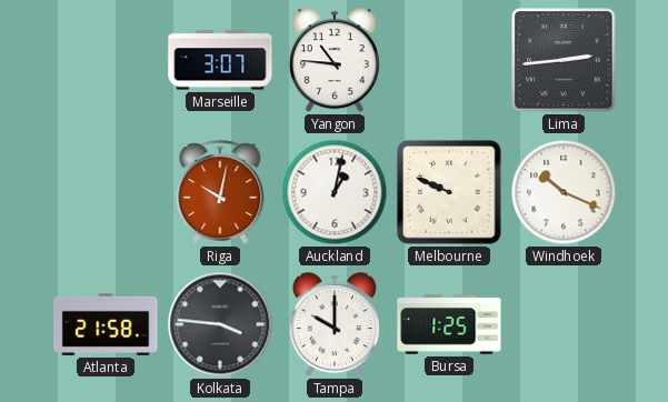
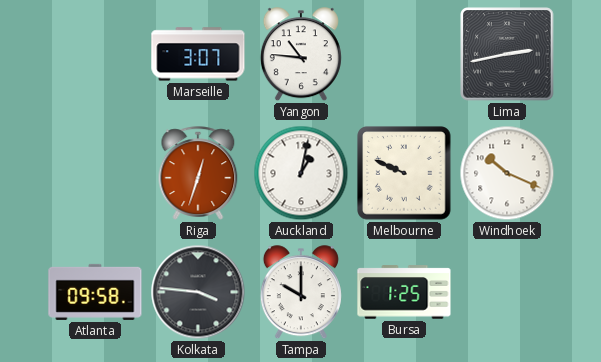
Lima: 2:44 -> 2:43
Riga: 10:02 -> 12:33
Atlanta: 21:58 -> 09:58
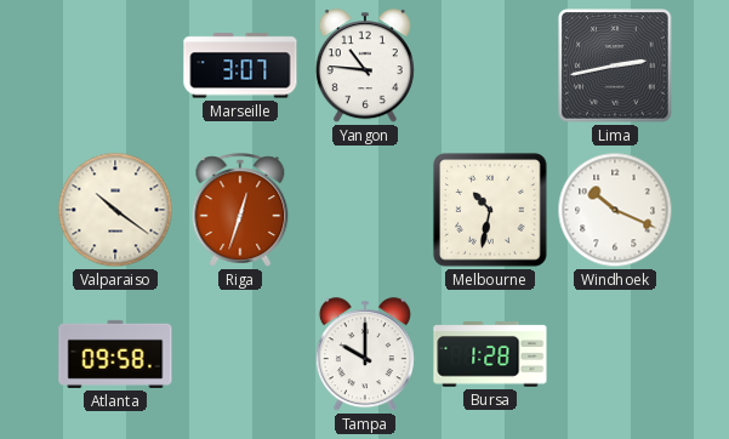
Valparaiso: none -> 10:21
Auckland: 1:02 -> none
Melbourne: 9:49 -> 10:32
Kolkata: 3:46 -> none
Bursa: 1:25 -> 1:28
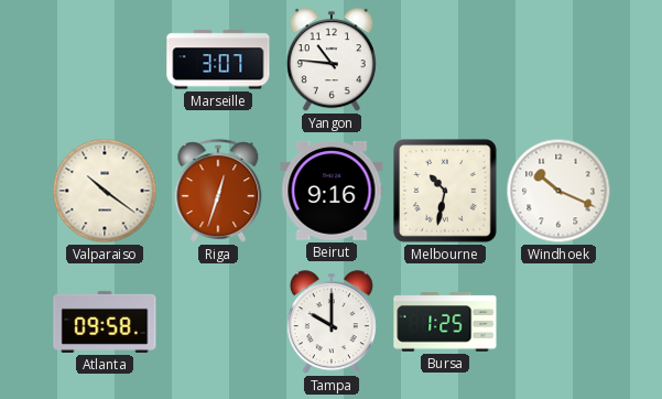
Lima: 2:43 -> none
Beirut: none -> 9:16
Bursa: 1:28 -> 1:25
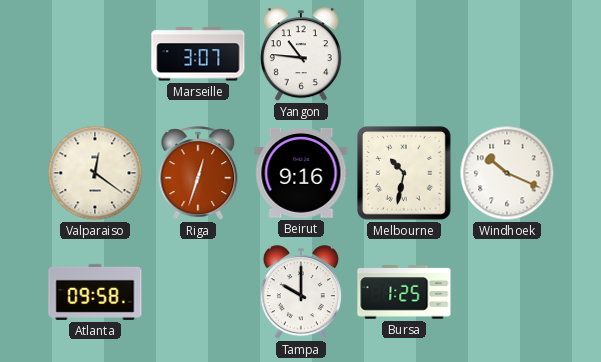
Valparaiso: 10:21 -> 12:21
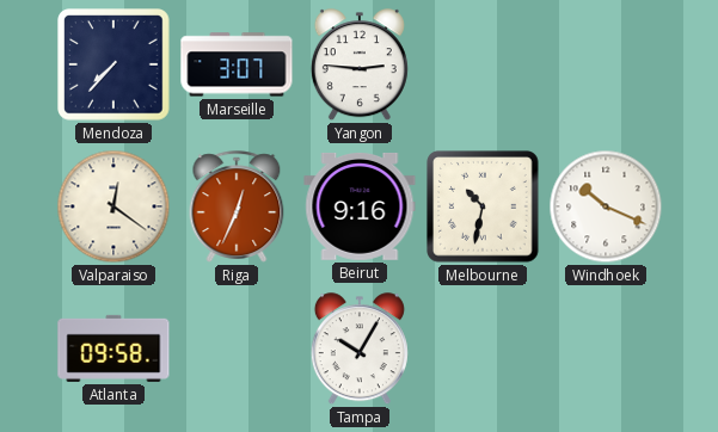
Mendoza: none -> 7:37
Yangon: 10:46 -> 2:46
Riga: 12:33 -> 12:34
Tampa: 10:00 -> 10:05
Bursa: 1:25 -> none
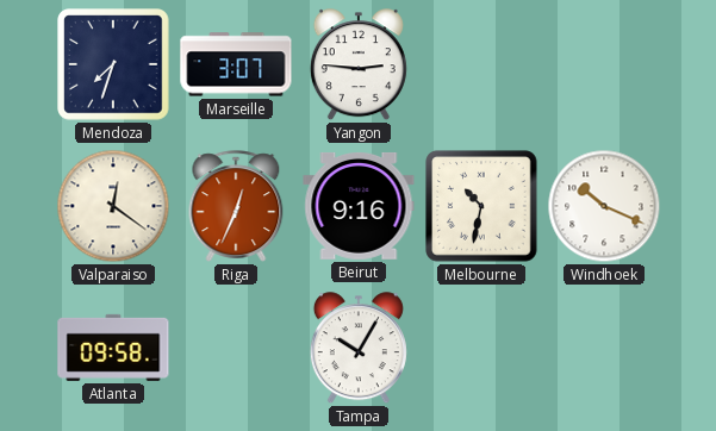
Mendoza: 7:37 -> 7:33
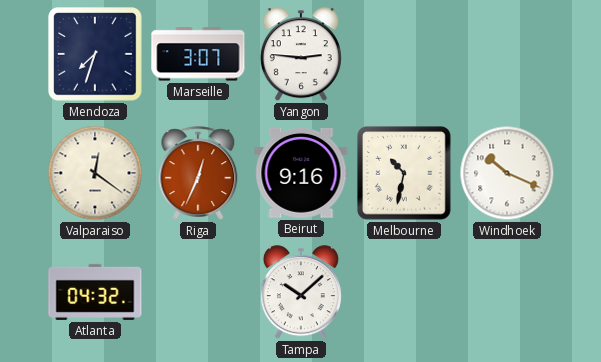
Atlanta: 09:58 -> 04:32
Tampa: 10:05 -> 10:08
